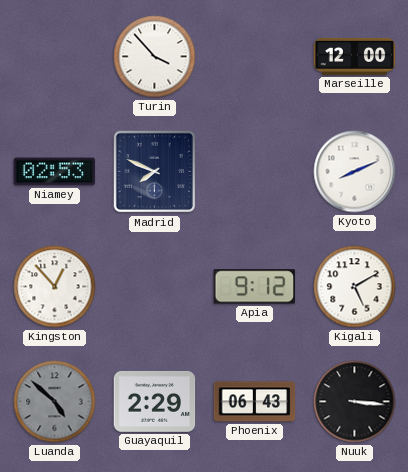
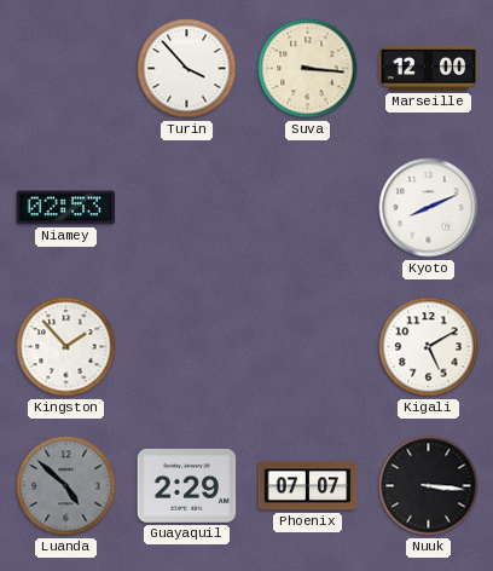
Suva: none -> 3:16
Madrid: 7:49 -> none
Kingston: 12:53 -> 1:53
Apia: 9:12 -> none
Phoenix: 06:43 -> 07:07
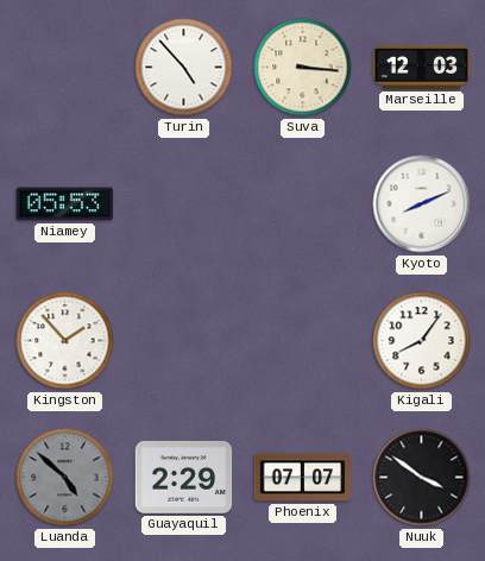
Turin: 3:53 -> 4:53
Marseille: 12:00 -> 12:03
Niamey: 02:53 -> 05:53
Kigali: 5:10 -> 8:06
Nuuk: 3:16 -> 3:51
